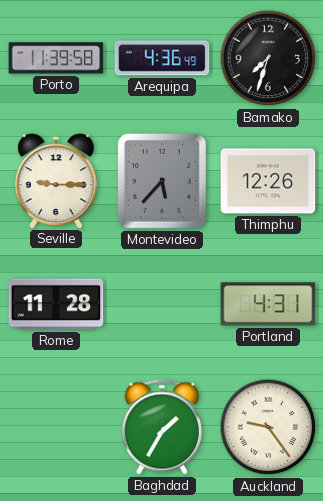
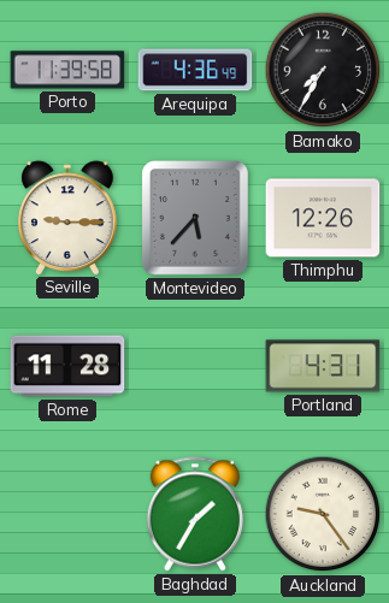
Bamako: 7:33 -> 7:35
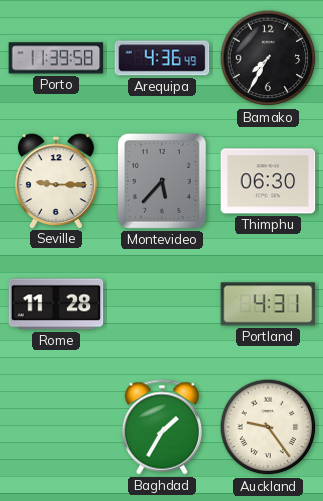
Thimphu: 12:26 -> 06:30
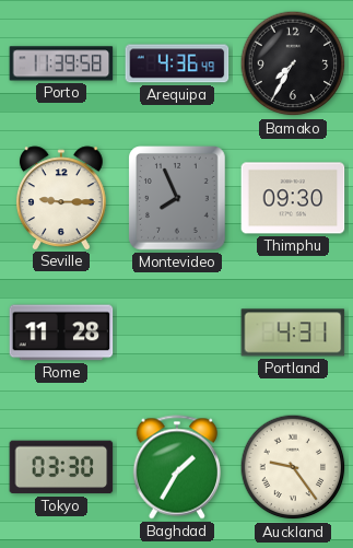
Montevideo: 5:37 -> 7:56
Thimphu: 06:30 -> 09:30
Tokyo: none -> 03:30
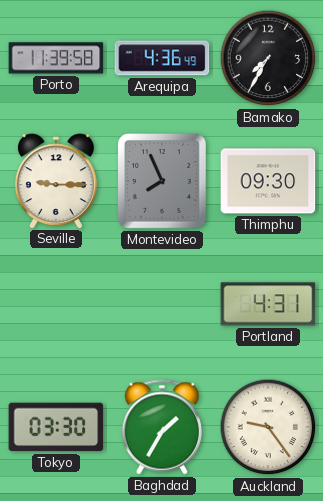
Rome: 11:28 -> none
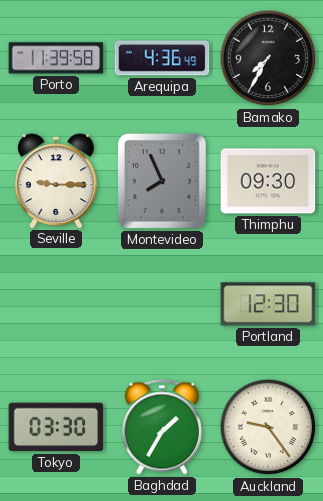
Portland: 4:31 -> 12:30
